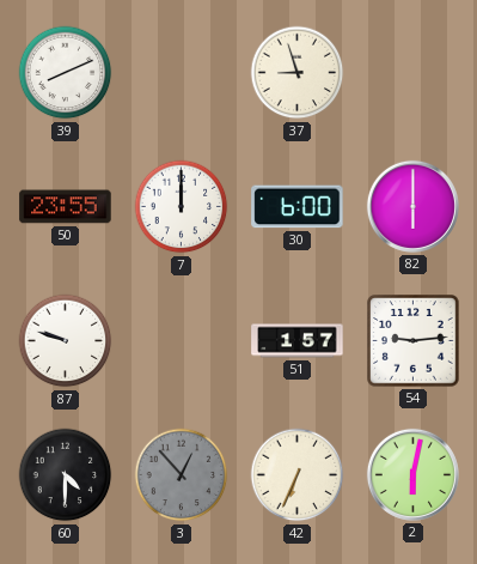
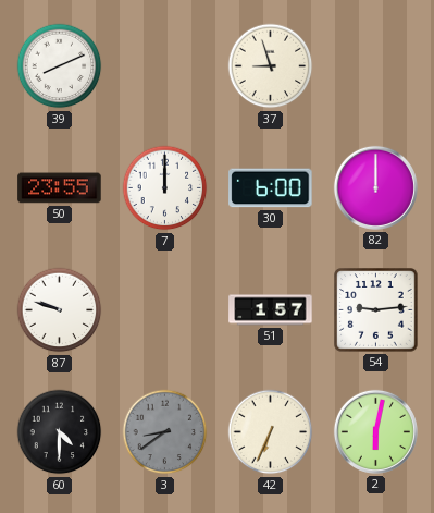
82: 6:00 -> 12:00
3: 12:53 -> 8:39
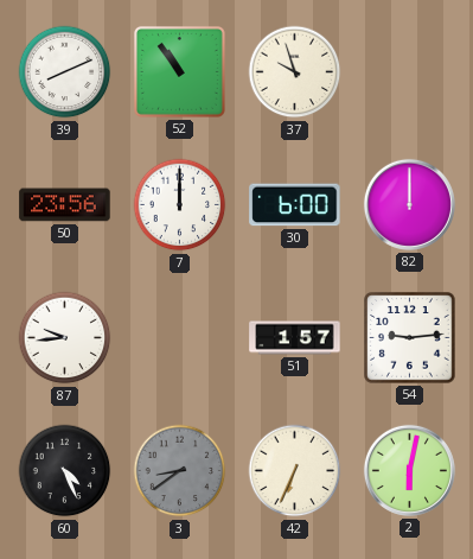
52: none -> 10:54
37: 8:57 -> 9:57
50: 23:55 -> 23:56
87: 9:48 -> 9:44
60: 4:30 -> 4:26
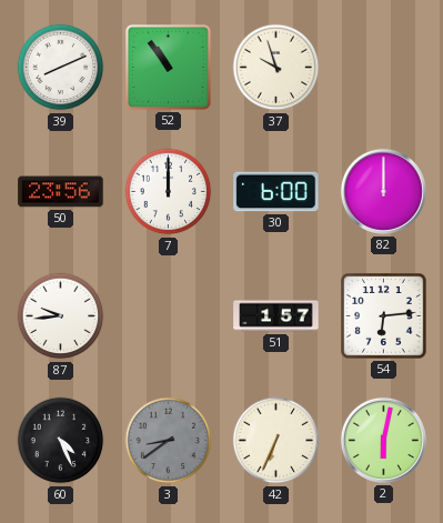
54: 9:14 -> 6:14
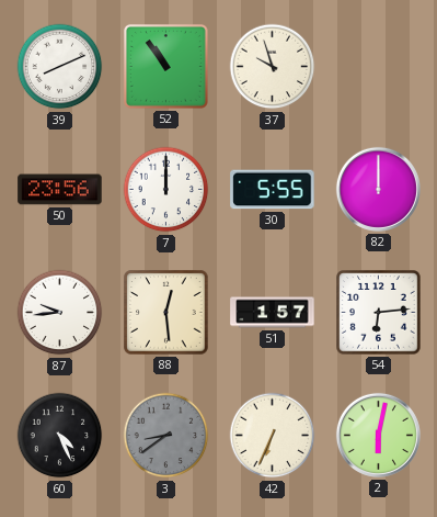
30: 6:00 -> 5:55
88: none -> 12:29
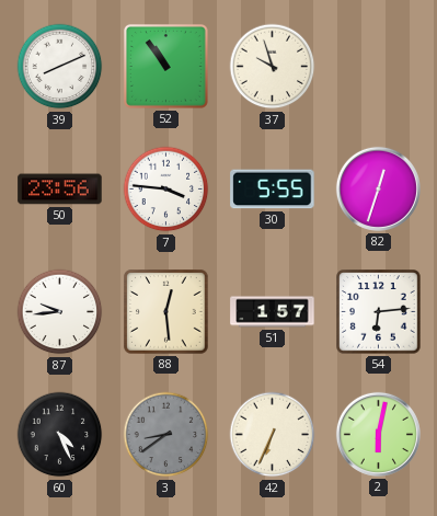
7: 12:00 -> 3:46
82: 12:00 -> 12:33
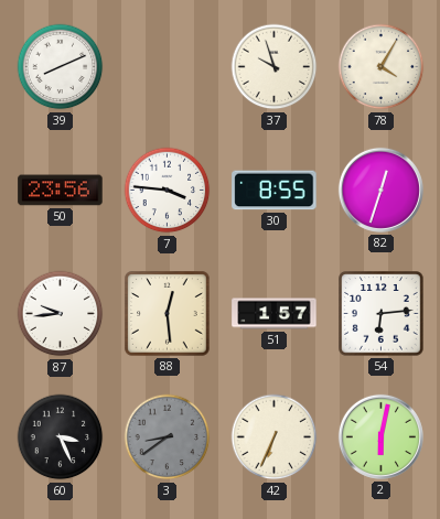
52: 10:54 -> none
78: none -> 4:05
30: 5:55 -> 8:55
60: 4:26 -> 3:26
